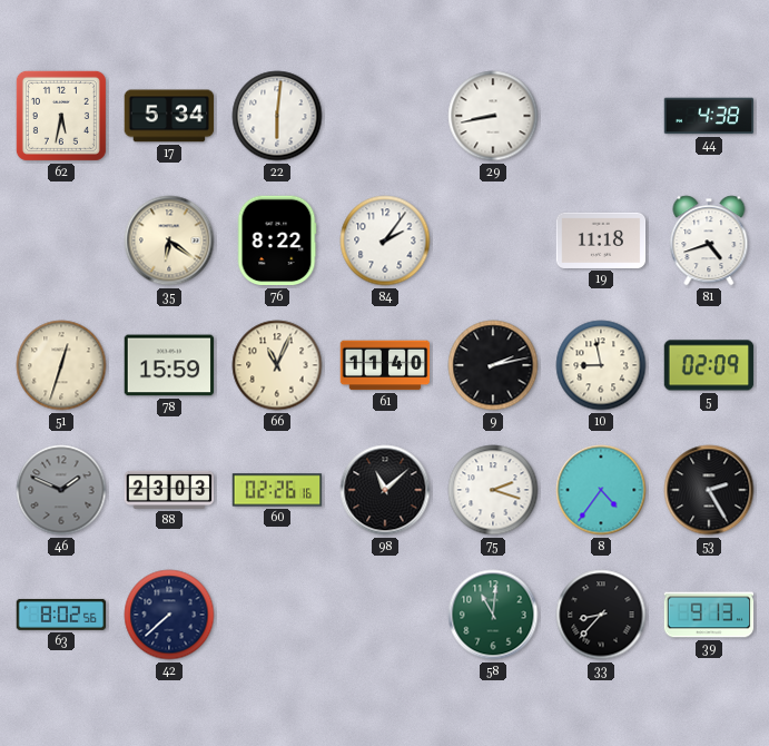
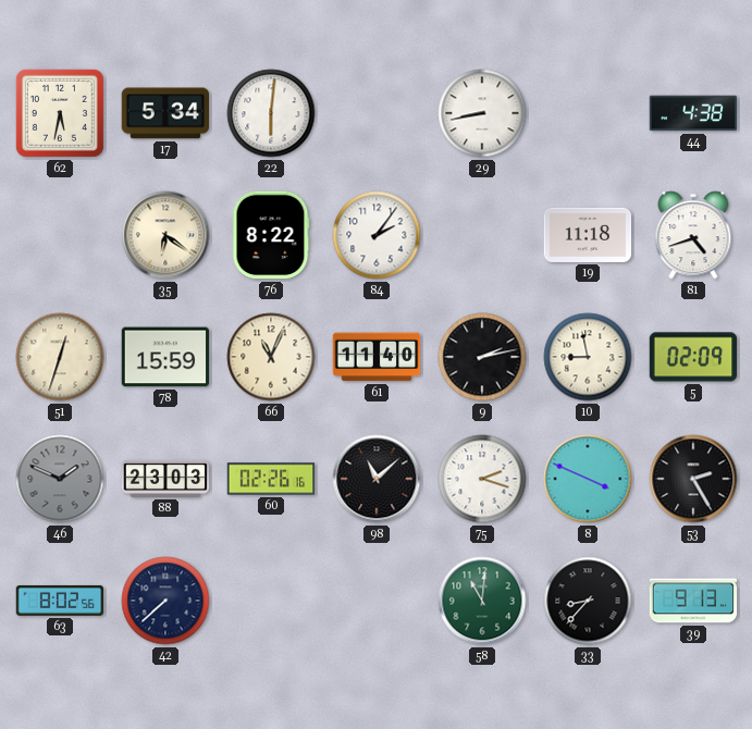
8: 4:36 -> 3:49
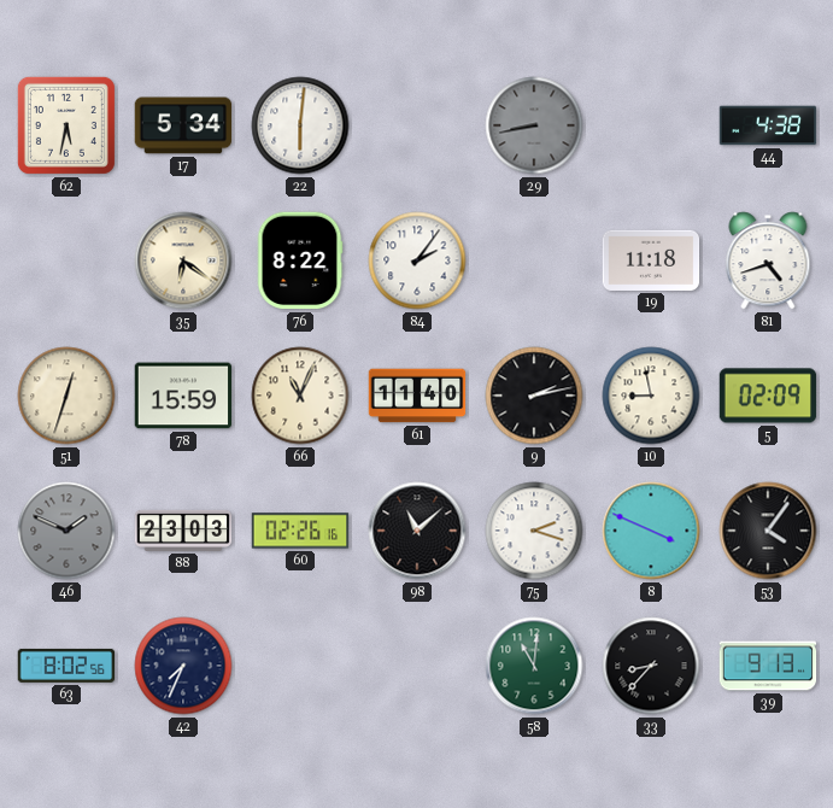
29 dial: white -> grey
53: 2:25 -> 4:06
42: 7:38 -> 7:34
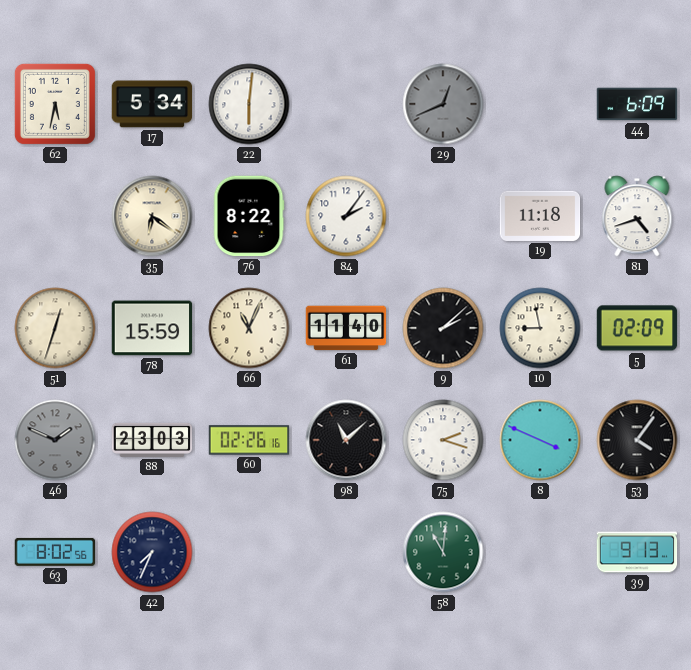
29: 8:43 -> 12:41
44: 4:38 -> 6:09
9: 2:13 -> 2:08
33: 8:37 -> none
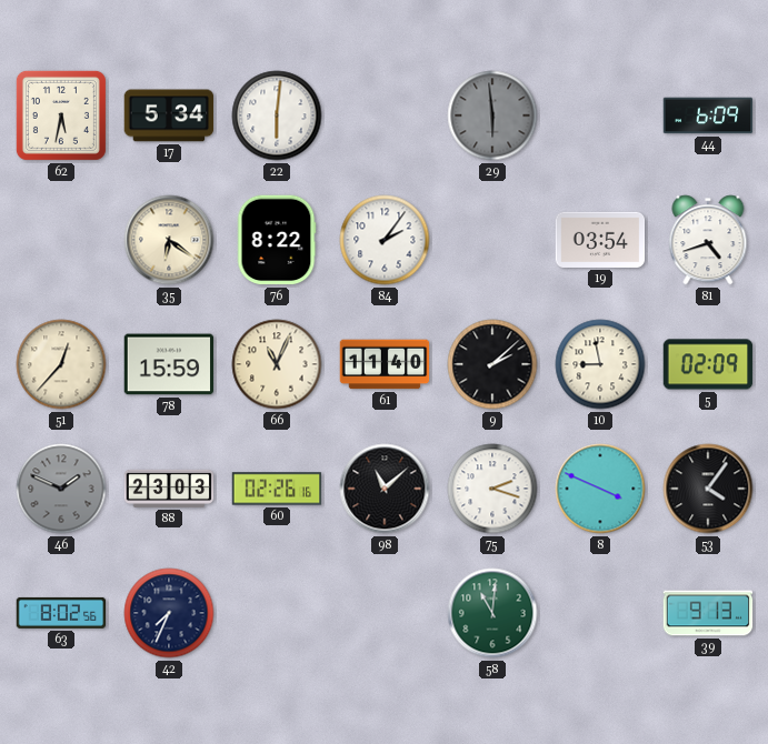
29: 12:41 -> 5:59
19: 11:18 -> 03:54
51: 12:33 -> 12:37
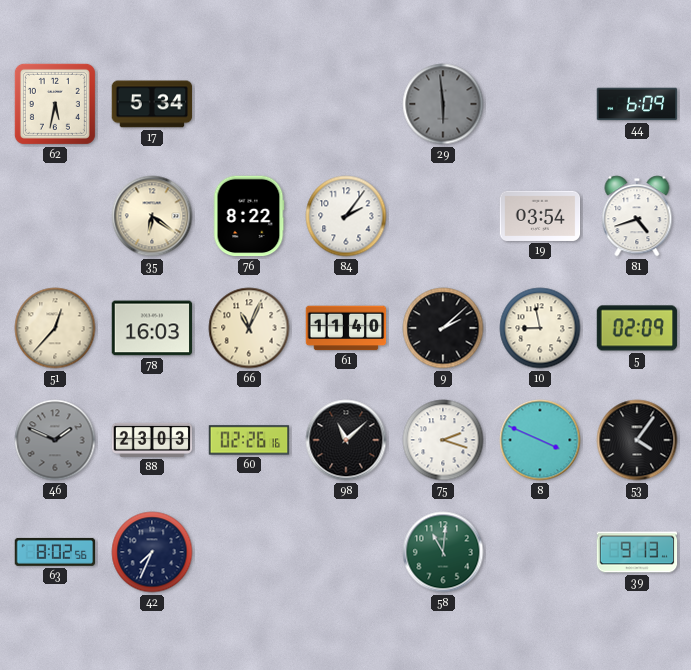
22: 6:01 -> none
78: 15:59 -> 16:03
